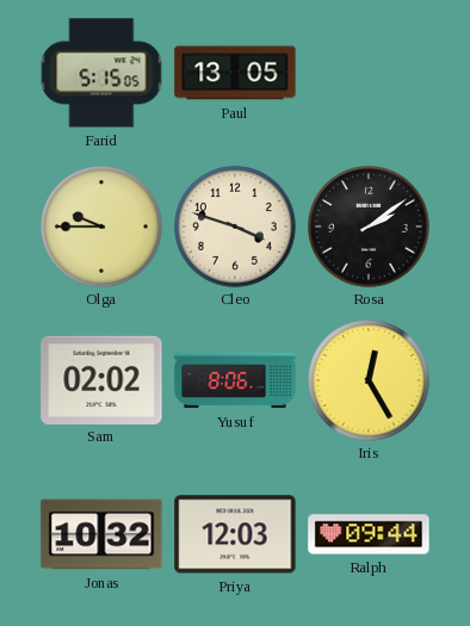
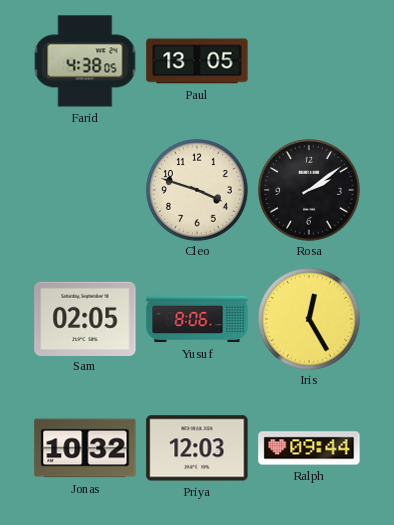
Farid: 5:15 -> 4:38
Olga: 9:45 -> none
Sam: 02:02 -> 02:05
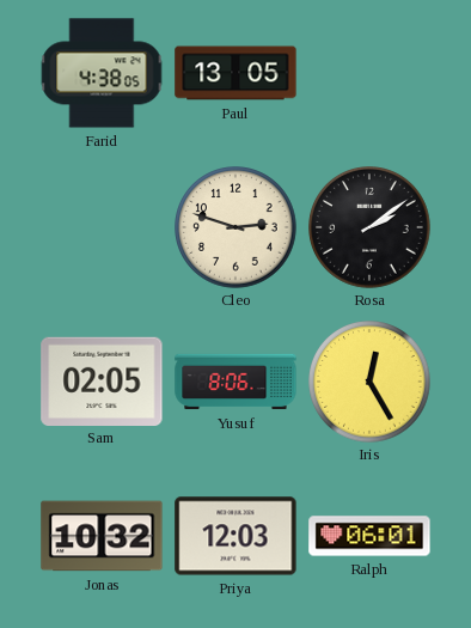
Cleo: 3:48 -> 2:48
Ralph: 09:44 -> 06:01
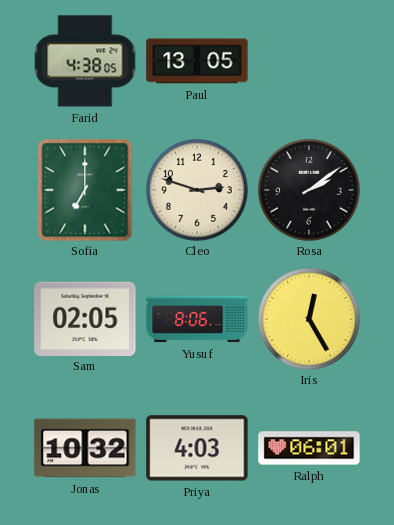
Sofia: none -> 7:00
Priya: 12:03 -> 4:03
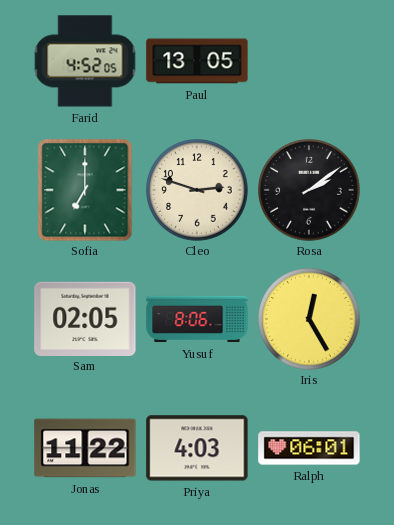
Farid: 4:38 -> 4:52
Jonas: 10:32 -> 11:22
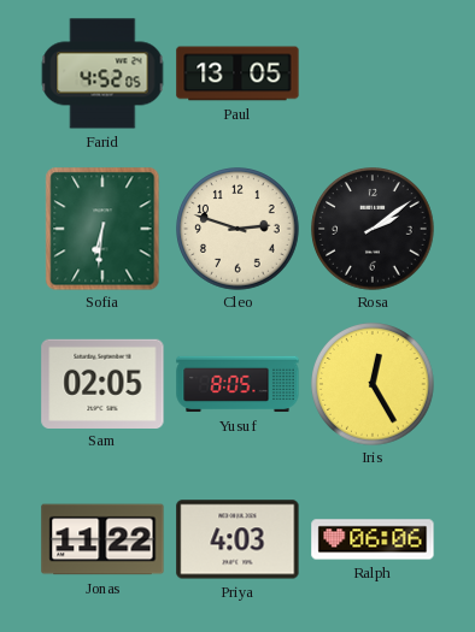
Sofia: 7:00 -> 6:31
Yusuf: 8:06 -> 8:05
Ralph: 06:01 -> 06:06
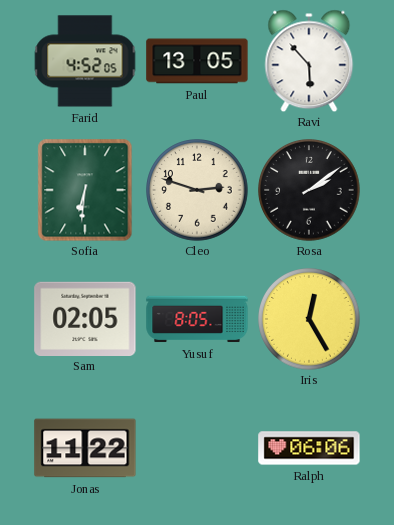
Ravi: none -> 5:53
Priya: 4:03 -> none
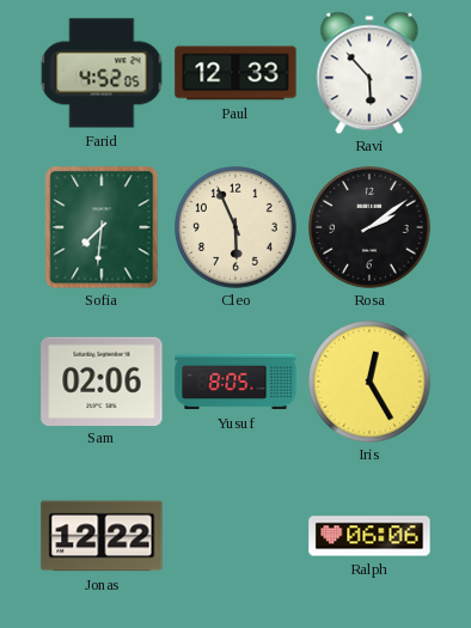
Paul: 13:05 -> 12:33
Sofia: 6:31 -> 7:31
Cleo: 2:48 -> 5:56
Sam: 02:05 -> 02:06
Jonas: 11:22 -> 12:22
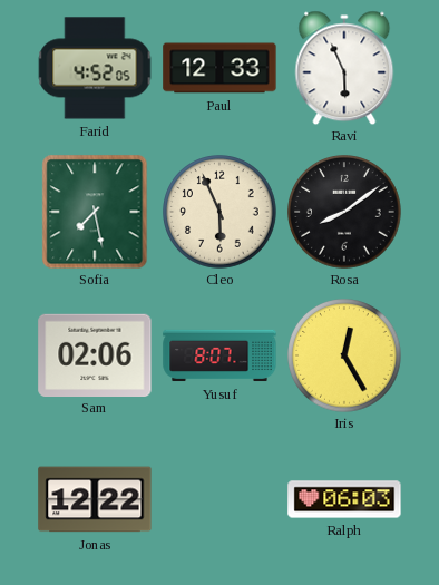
Ravi: 5:53 -> 5:56
Sofia: 7:31 -> 7:28
Rosa: 2:09 -> 8:09
Yusuf: 8:05 -> 8:07
Ralph: 06:06 -> 06:03
